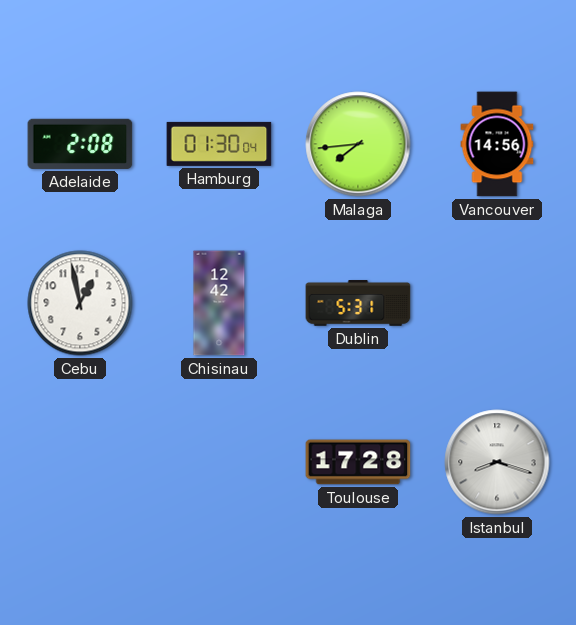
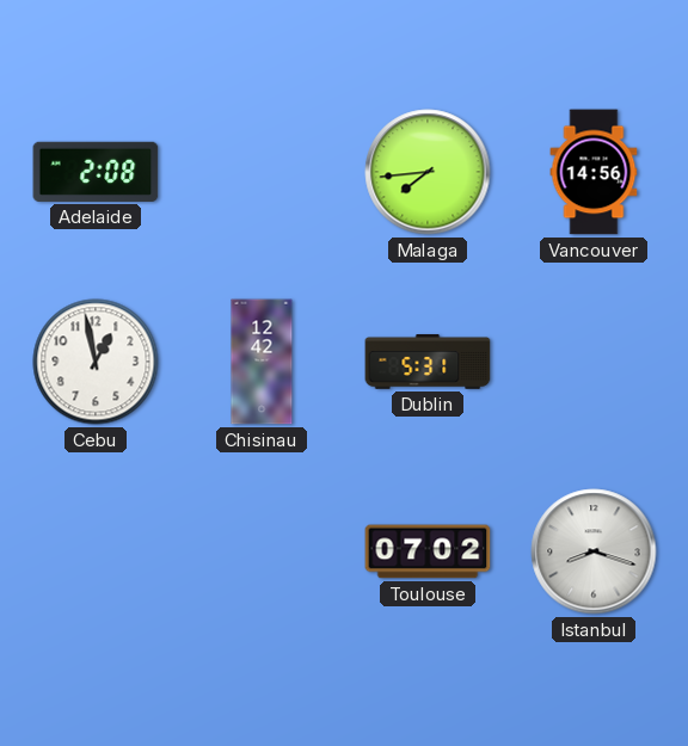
Hamburg: 01:30 -> none
Toulouse: 17:28 -> 07:02
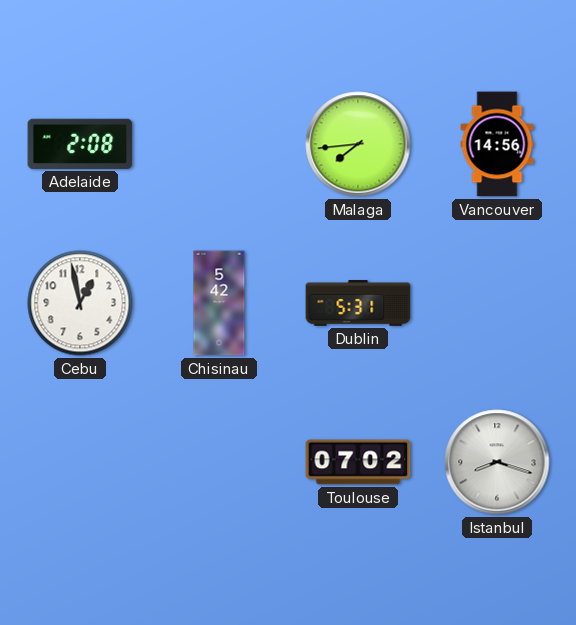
Chisinau: 12:42 -> 5:42
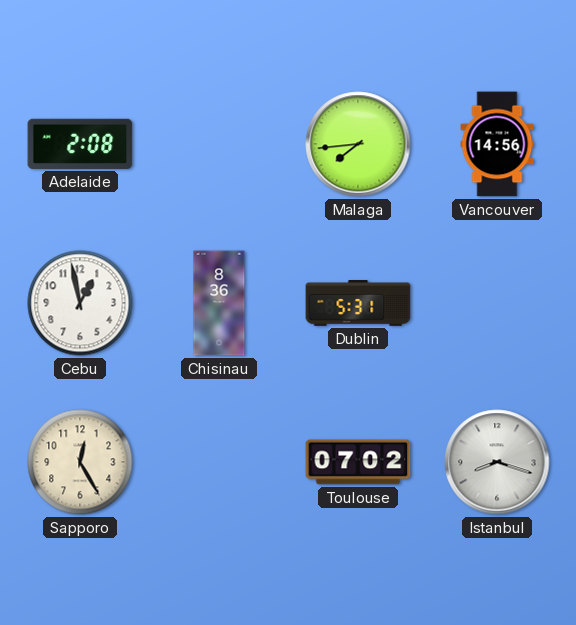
Chisinau: 5:42 -> 8:36
Sapporo: none -> 12:25
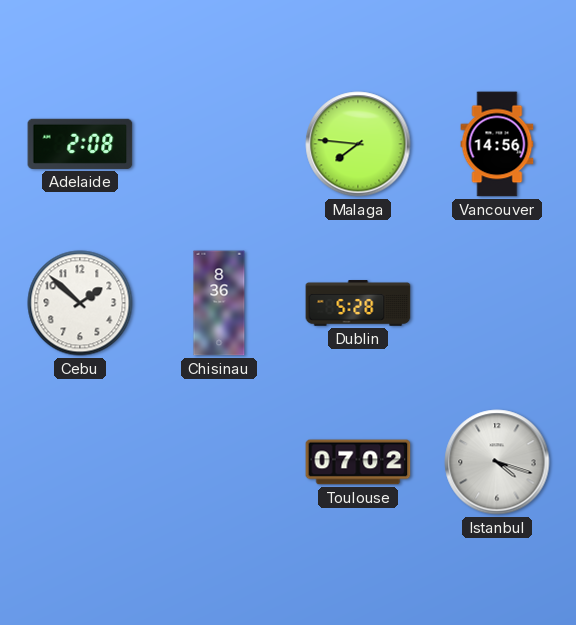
Malaga: 7:44 -> 7:46
Cebu: 12:58 -> 1:52
Dublin: 5:31 -> 5:28
Sapporo: 12:25 -> none
Istanbul: 8:18 -> 4:18
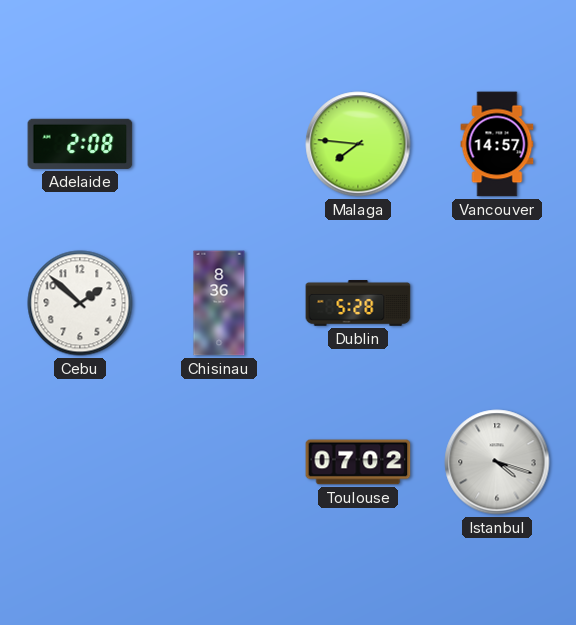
Vancouver: 14:56 -> 14:57
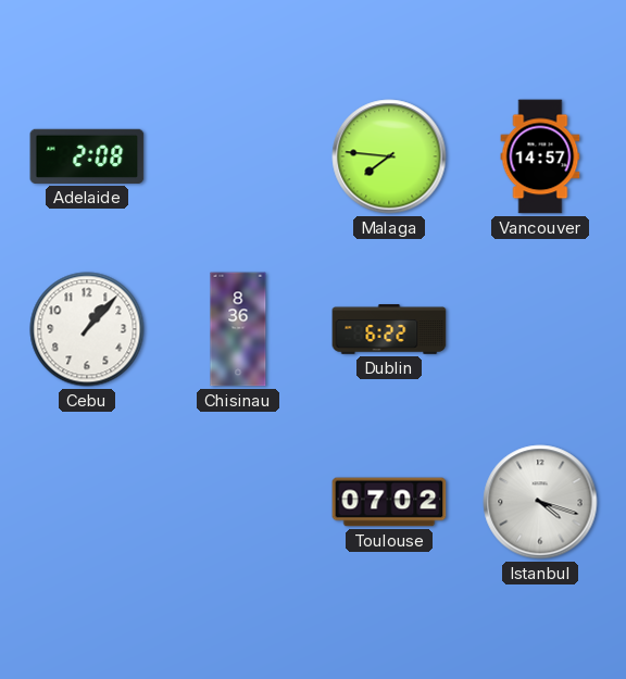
Cebu: 1:52 -> 1:07
Dublin: 5:28 -> 6:22
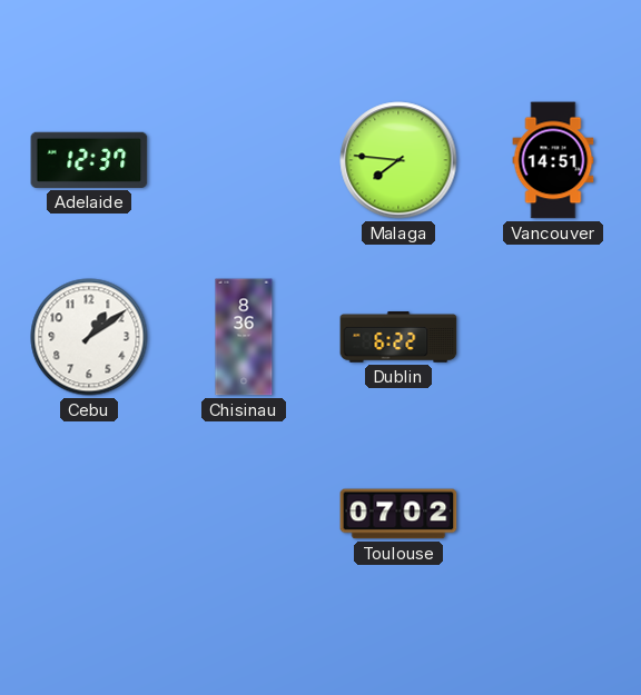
Adelaide: 2:08 -> 12:37
Vancouver: 14:57 -> 14:51
Cebu: 1:07 -> 1:09
Istanbul: 4:18 -> none
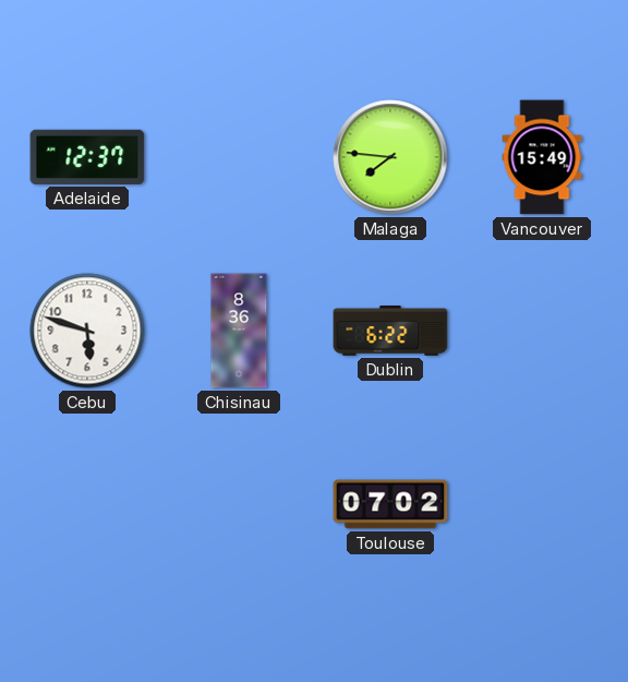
Vancouver: 14:51 -> 15:49
Cebu: 1:09 -> 5:48
